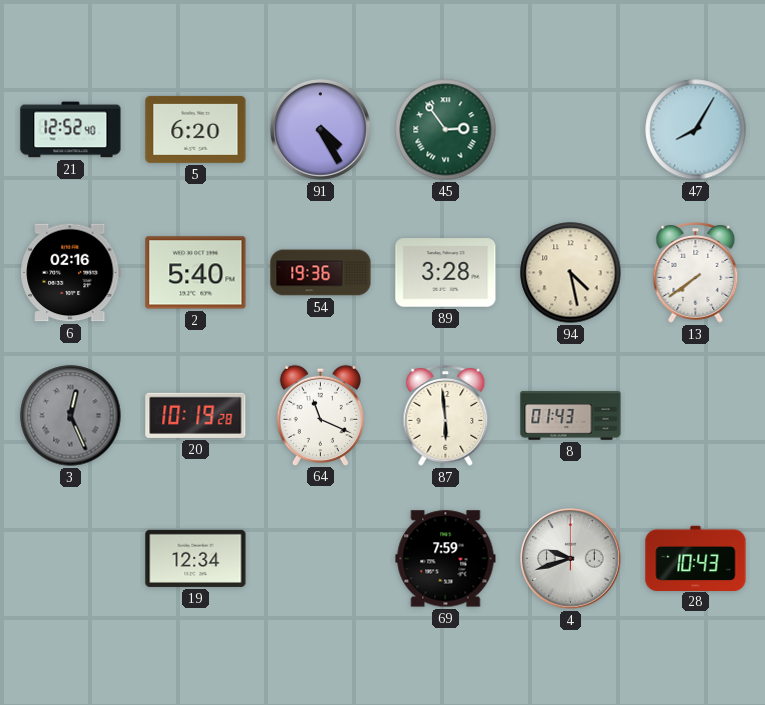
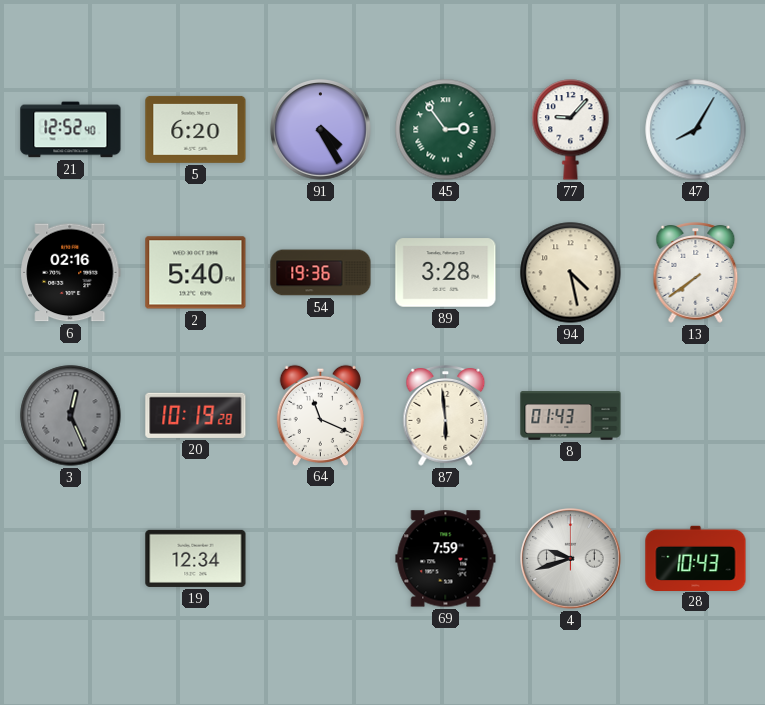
77: none -> 9:07
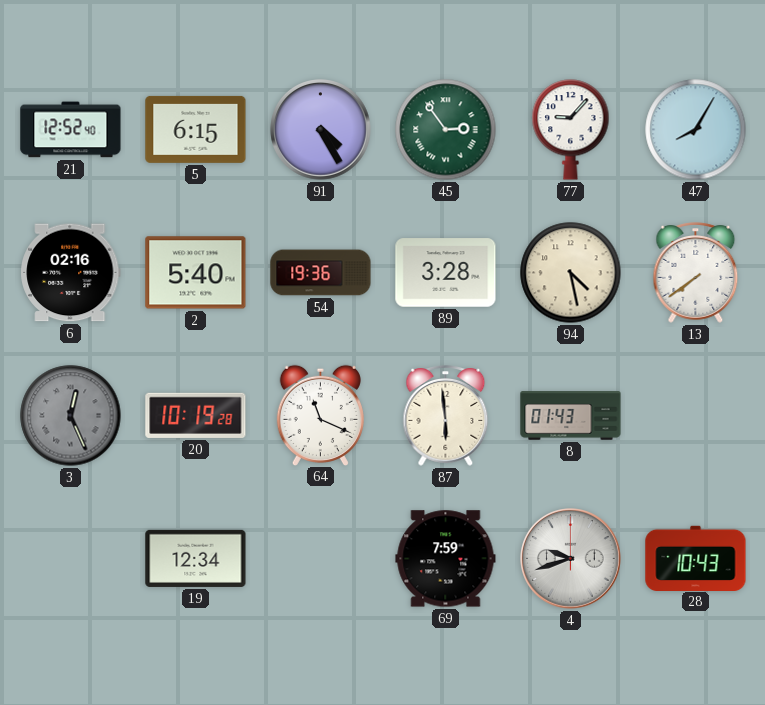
5: 6:20 -> 6:15
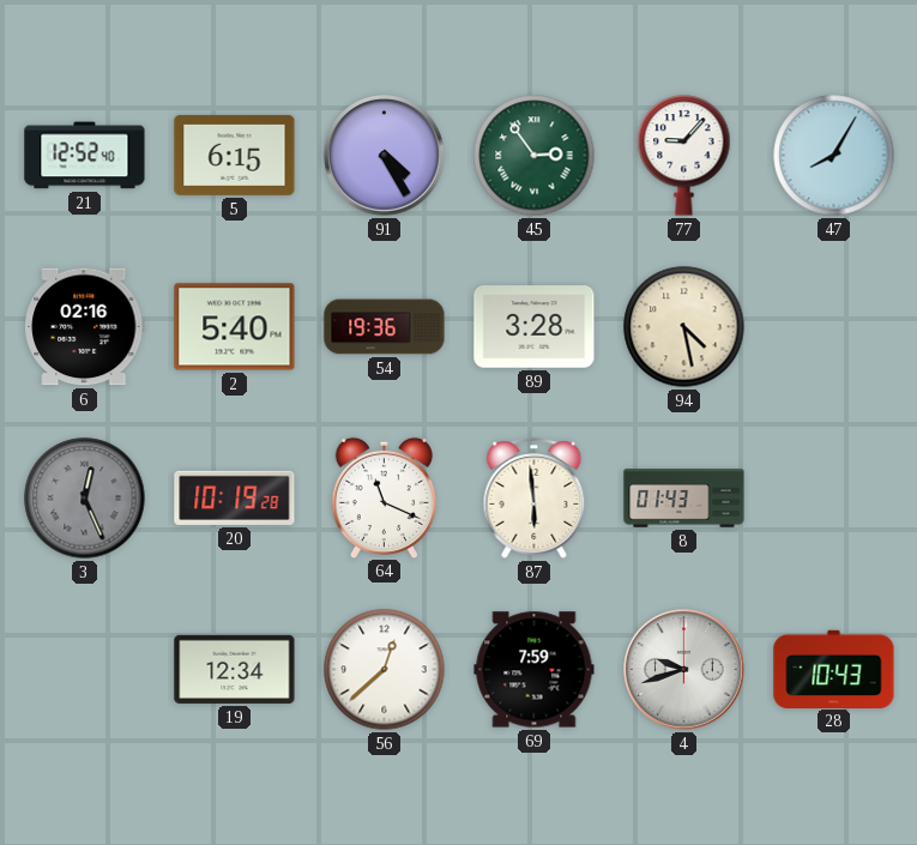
13: 7:39 -> none
56: none -> 12:38
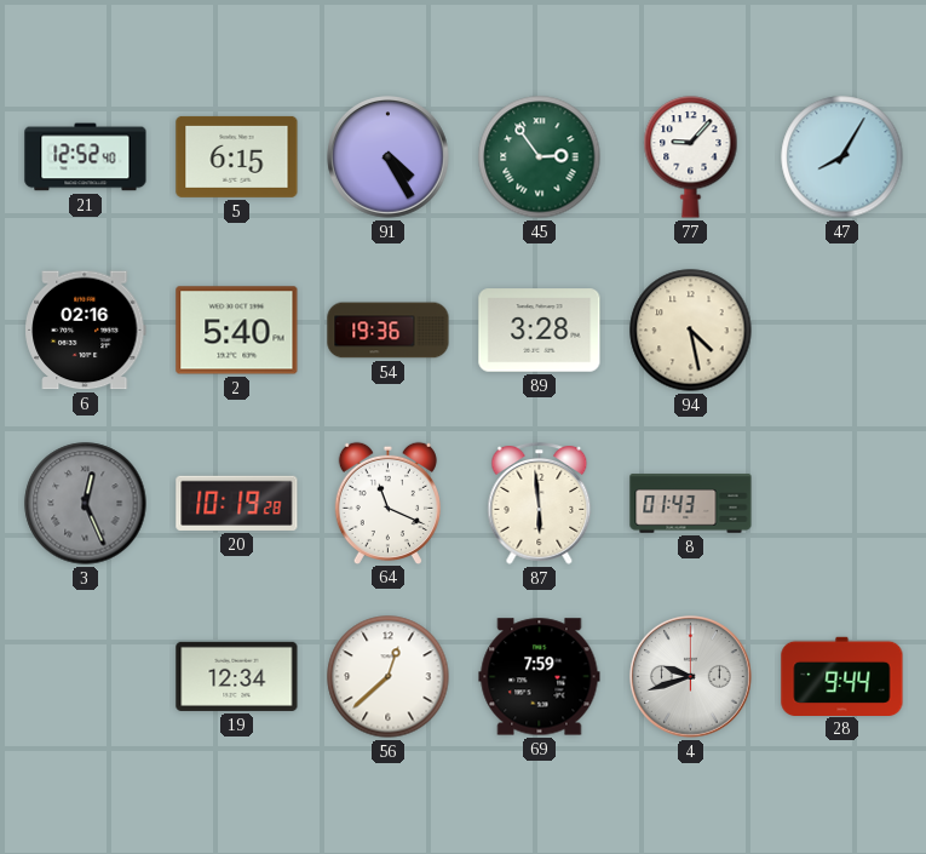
28: 10:43 -> 9:44
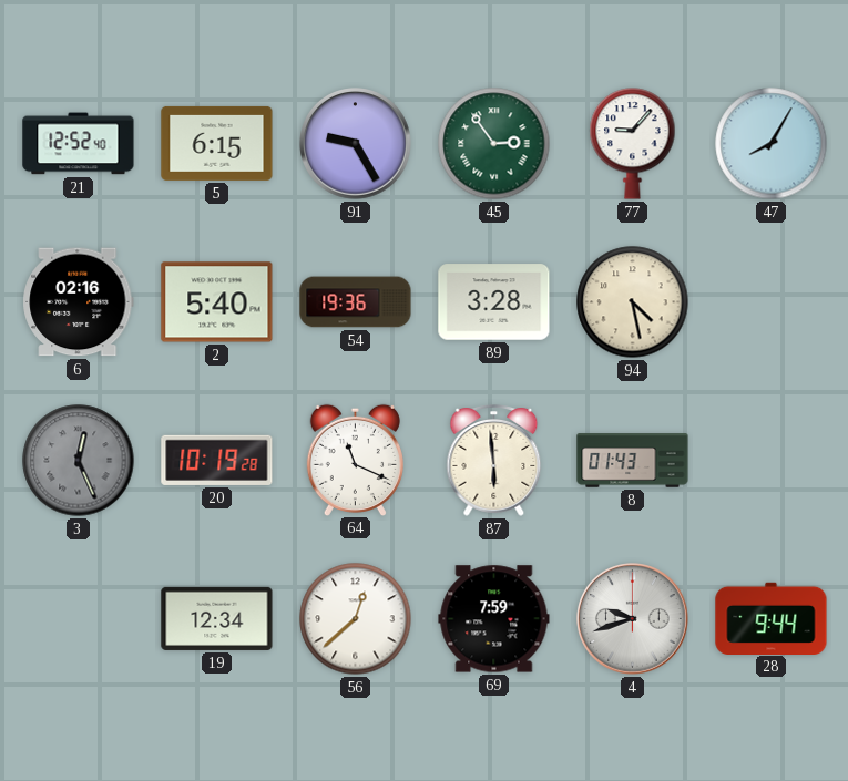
91: 4:25 -> 9:25
